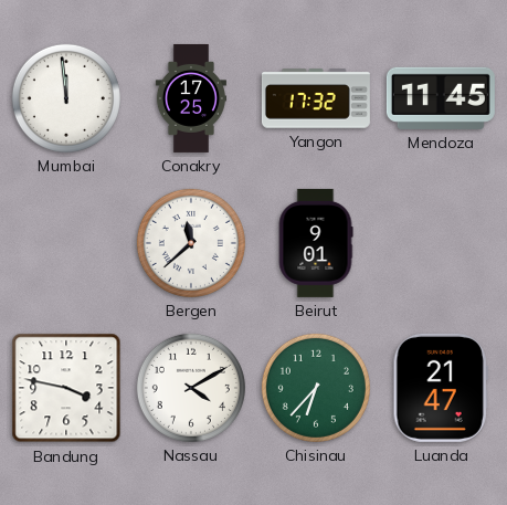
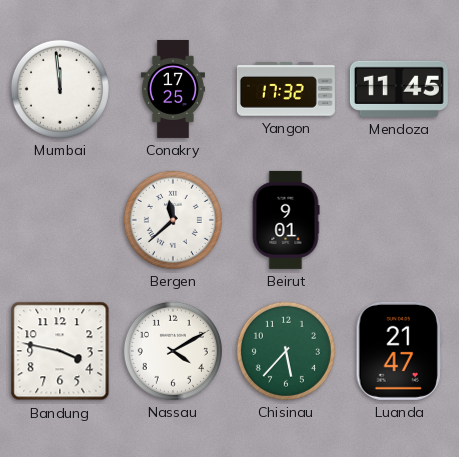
Chisinau: 6:37 -> 5:37
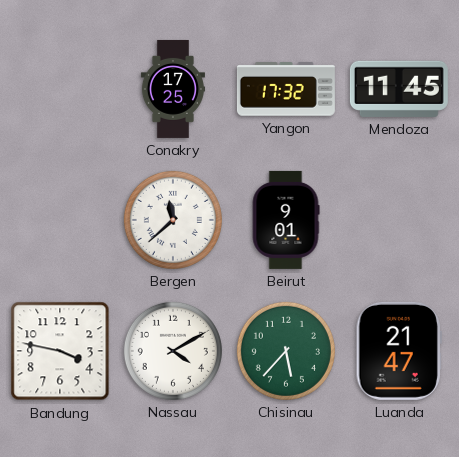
Mumbai: 11:59 -> none
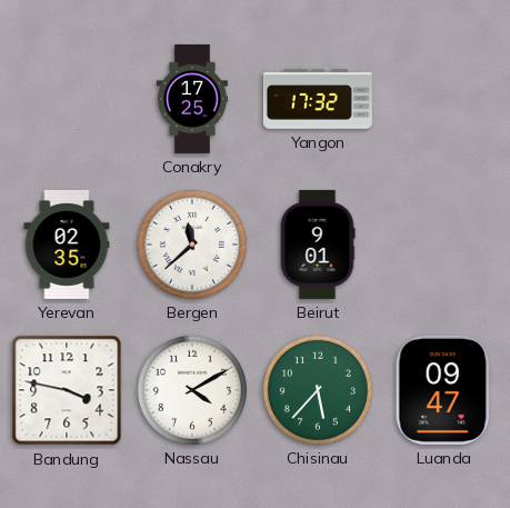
Mendoza: 11:45 -> none
Yerevan: none -> 02:35
Luanda: 21:47 -> 09:47
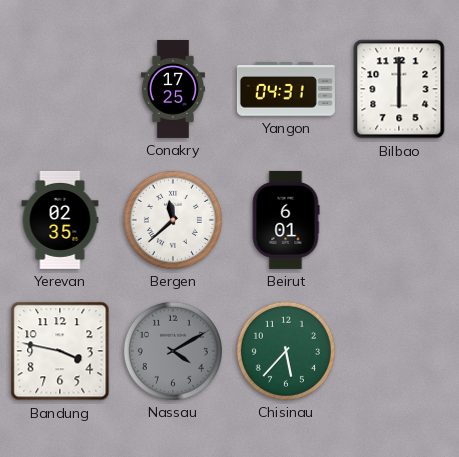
Yangon: 17:32 -> 04:31
Bilbao: none -> 6:00
Beirut: 9:01 -> 6:01
Nassau dial: white -> grey
Luanda: 09:47 -> none
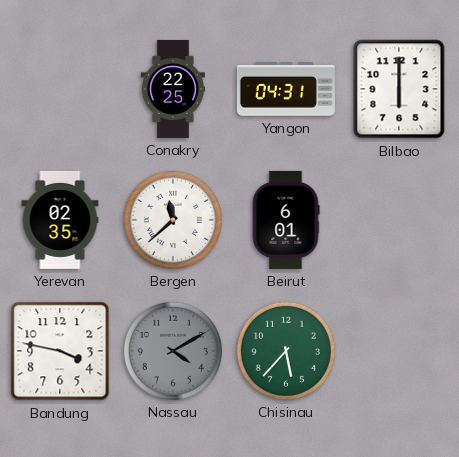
Conakry: 17:25 -> 22:25
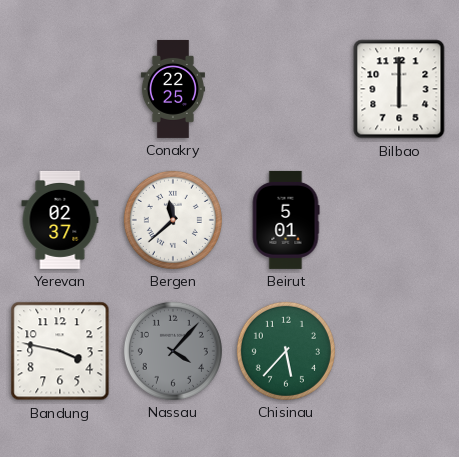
Yangon: 04:31 -> none
Yerevan: 02:35 -> 02:37
Beirut: 6:01 -> 5:01
Nassau: 4:10 -> 4:07
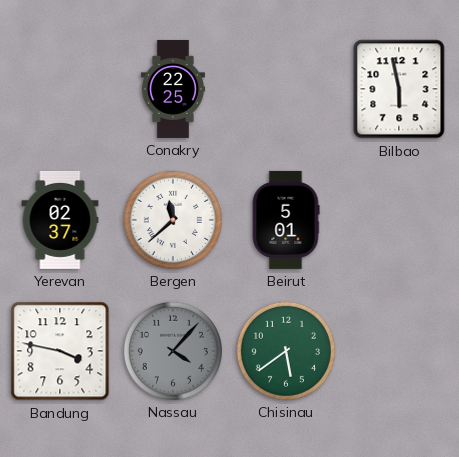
Bilbao: 6:00 -> 5:58
Chisinau: 5:37 -> 5:39
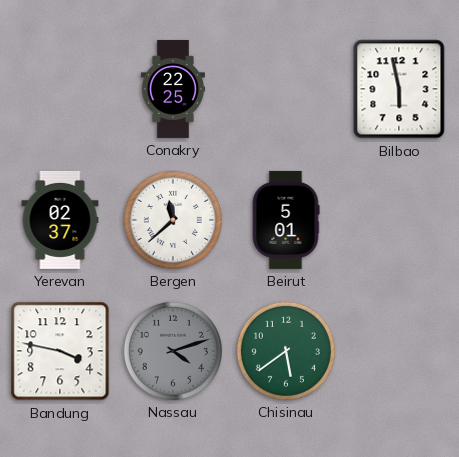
Nassau: 4:07 -> 4:12
